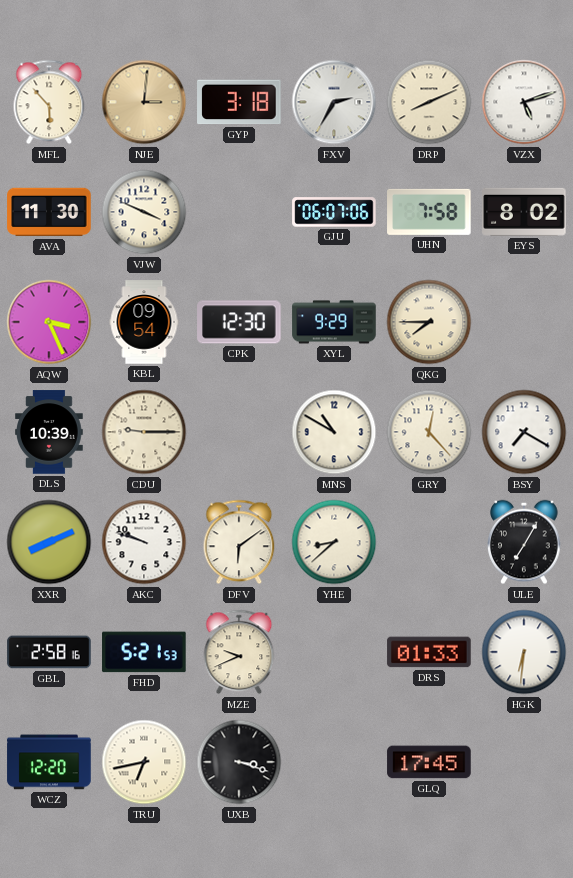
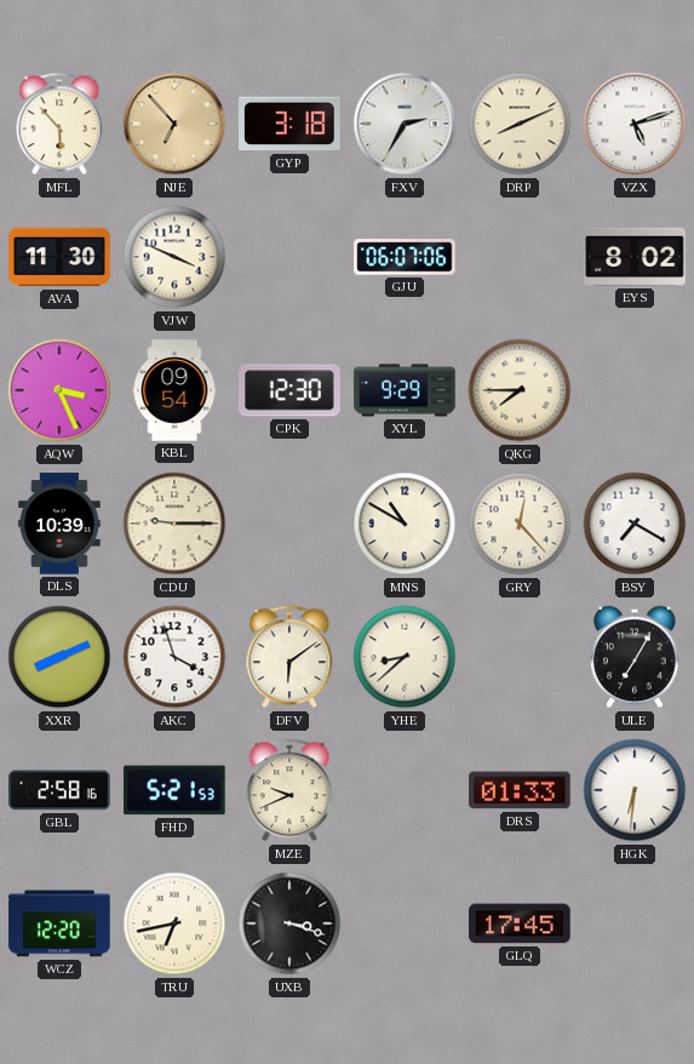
NJE: 3:01 -> 6:53
UHN: 7:58 -> none
AKC: 9:48 -> 3:57
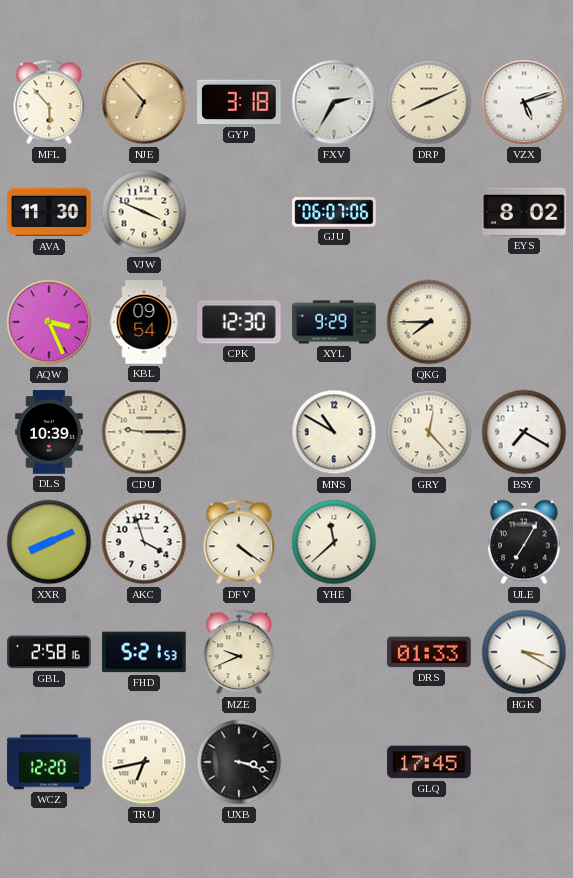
DFV: 6:09 -> 4:21
YHE: 8:38 -> 11:38
HGK: 6:31 -> 3:20
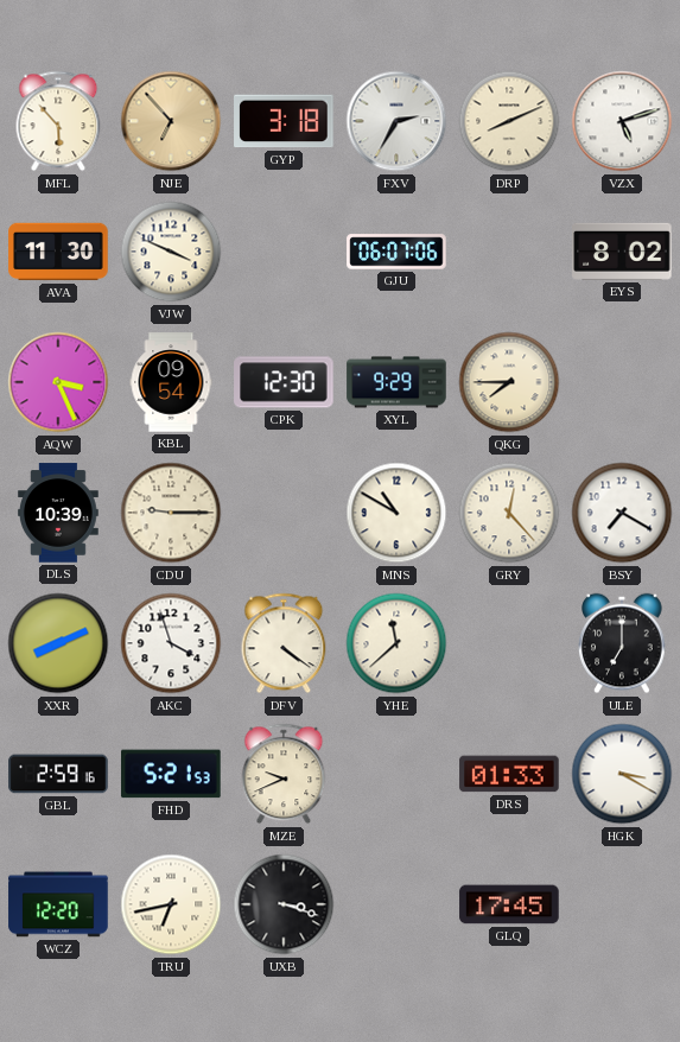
ULE: 7:05 -> 7:00
GBL: 2:58 -> 2:59
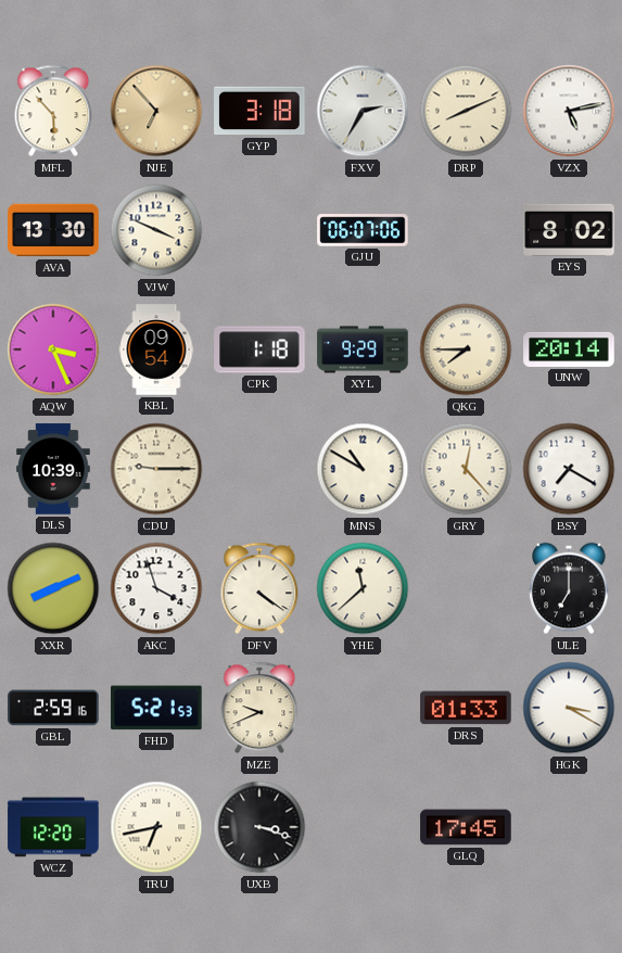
VZX: 5:12 -> 5:13
AVA: 11:30 -> 13:30
CPK: 12:30 -> 1:18
UNW: none -> 20:14
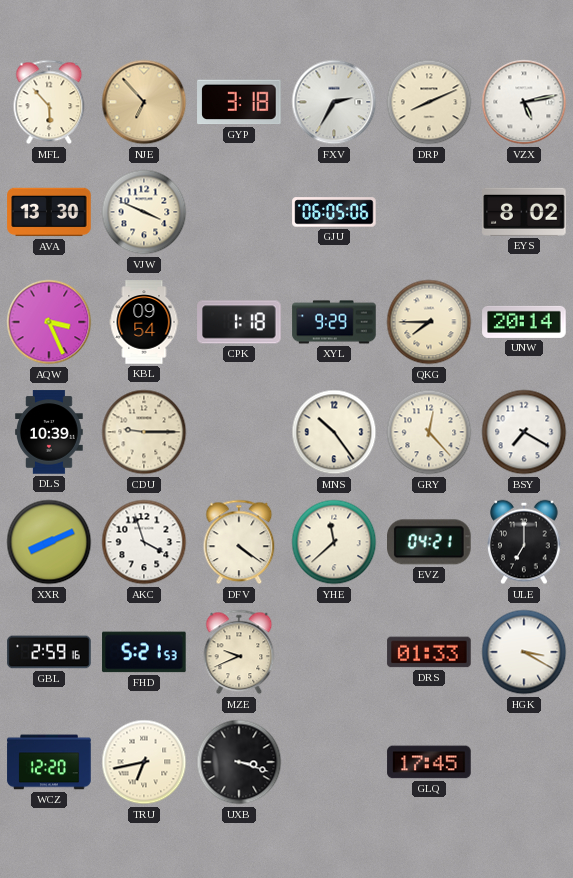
GJU: 06:07 -> 06:05
MNS: 10:50 -> 10:24
EVZ: none -> 04:21
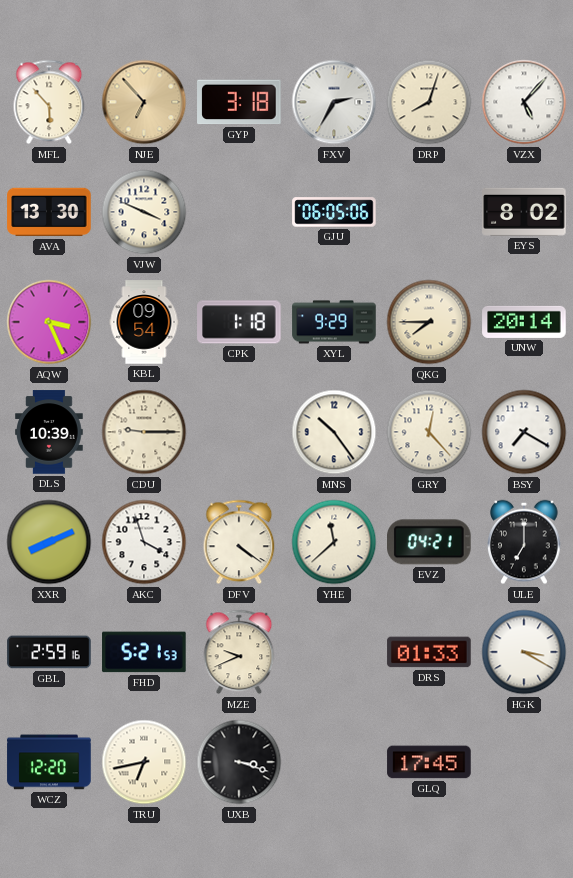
DRP: 8:11 -> 8:03
VZX: 5:13 -> 5:07
